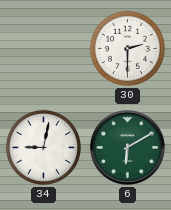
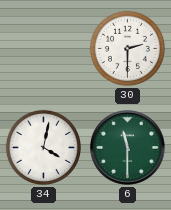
34: 9:02 -> 4:02
6: 6:10 -> 11:30
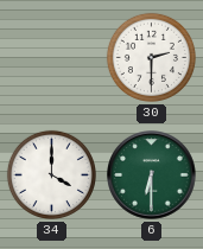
34: 4:02 -> 4:00
6: 11:30 -> 6:30
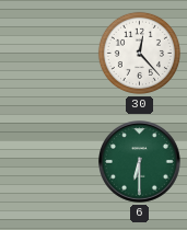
30: 2:30 -> 12:23
34: 4:00 -> none
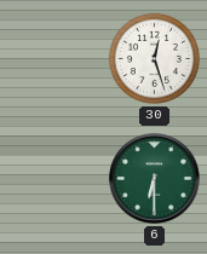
30: 12:23 -> 12:27
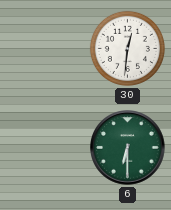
30: 12:27 -> 12:31
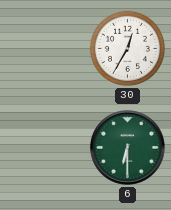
30: 12:31 -> 12:35
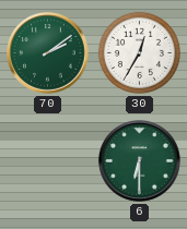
70: none -> 2:09
